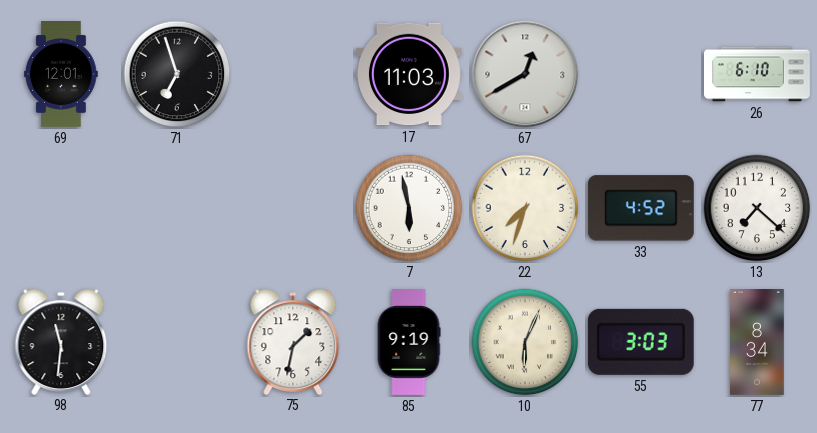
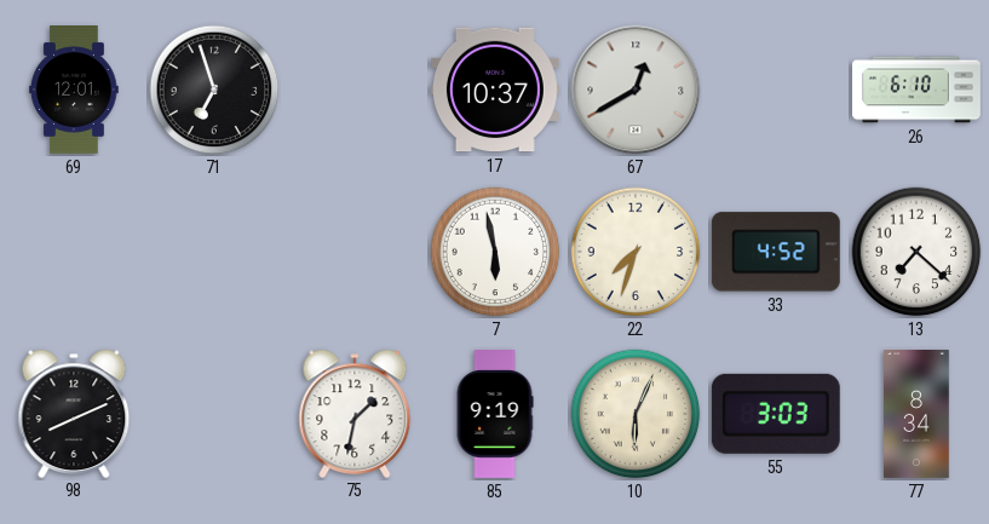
17: 11:03 -> 10:37
98: 11:31 -> 8:11
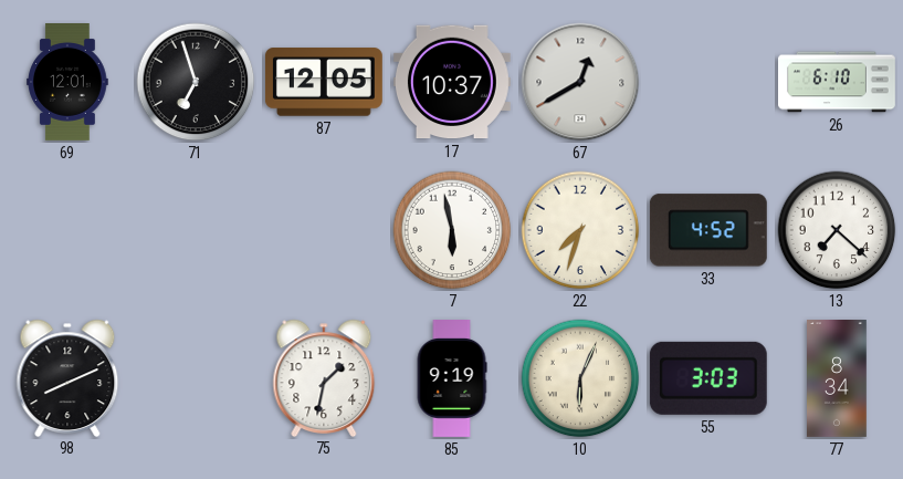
87: none -> 12:05
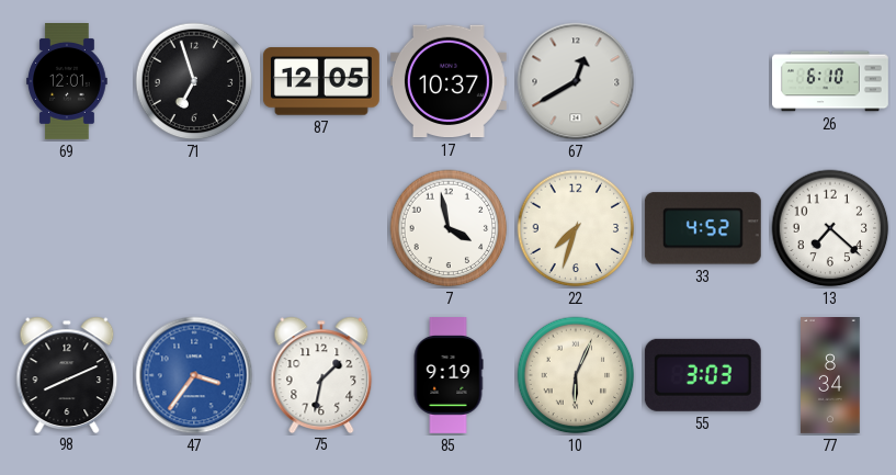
7: 5:58 -> 3:58
47: none -> 3:36
